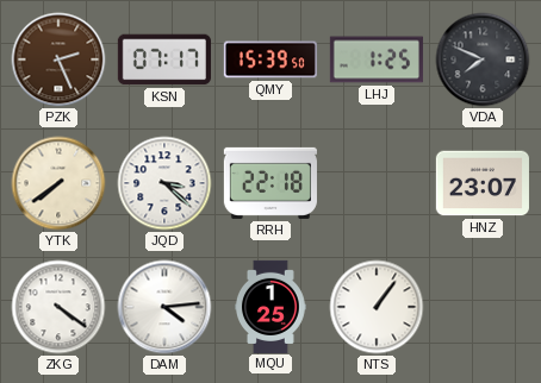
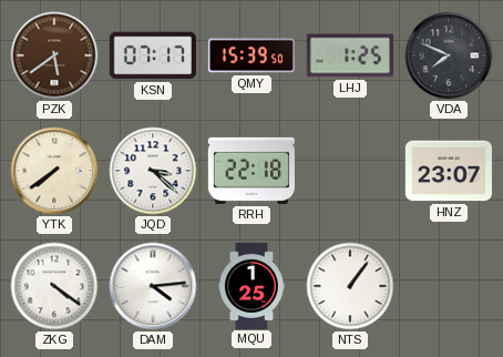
PZK: 2:26 -> 5:39
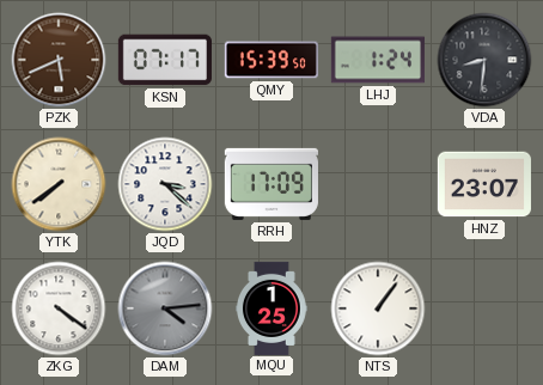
PZK: 5:39 -> 5:41
LHJ: 1:25 -> 1:24
VDA: 7:49 -> 8:31
RRH: 22:18 -> 17:09
DAM dial: white -> grey
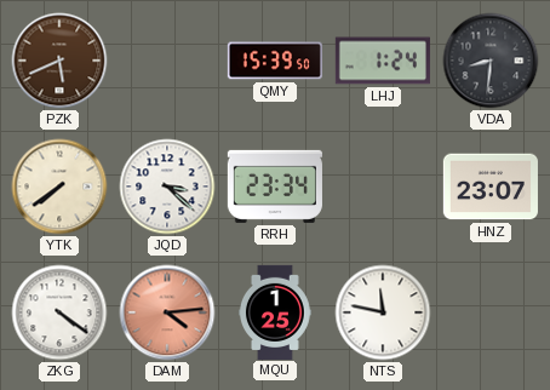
KSN: 07:17 -> none
RRH: 17:09 -> 23:34
DAM dial: grey -> salmon
NTS: 1:06 -> 11:47
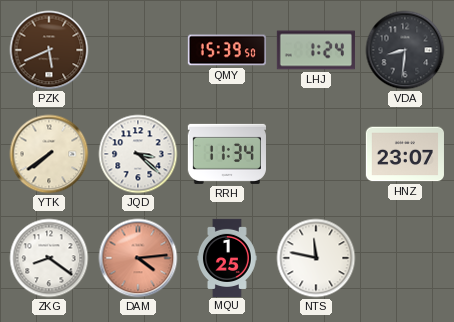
RRH: 23:34 -> 11:34
ZKG: 4:21 -> 8:21
